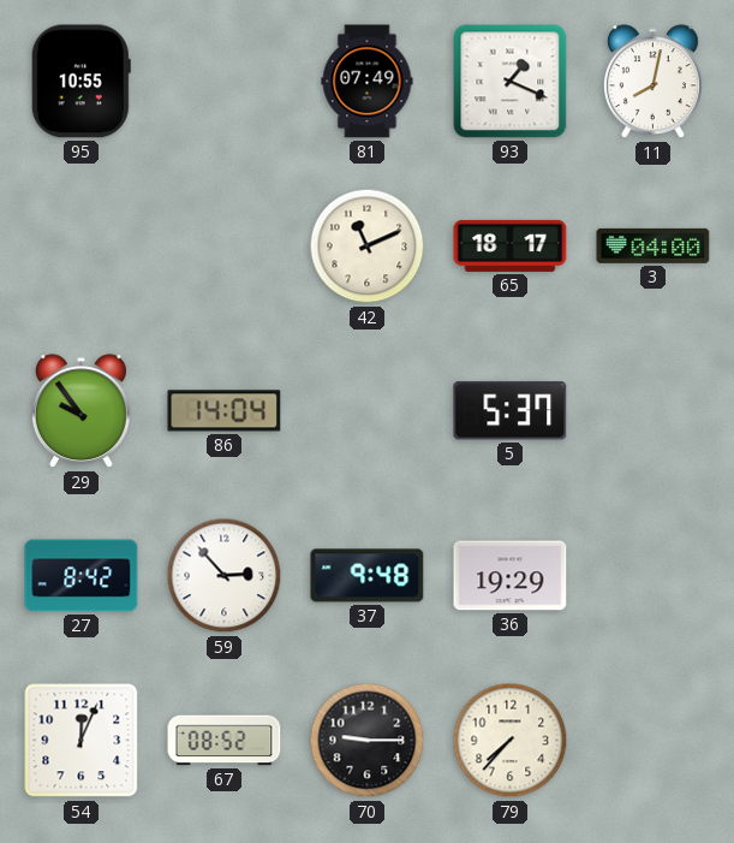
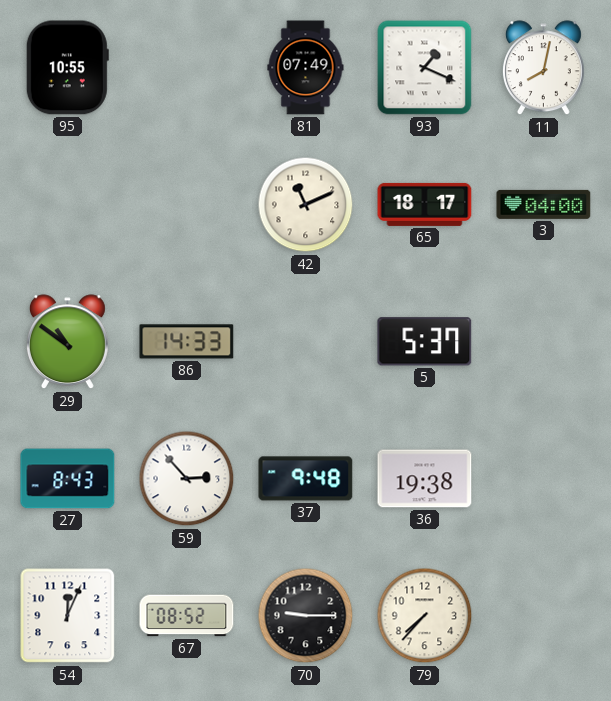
29: 9:54 -> 10:51
86: 14:04 -> 14:33
27: 8:42 -> 8:43
36: 19:29 -> 19:38
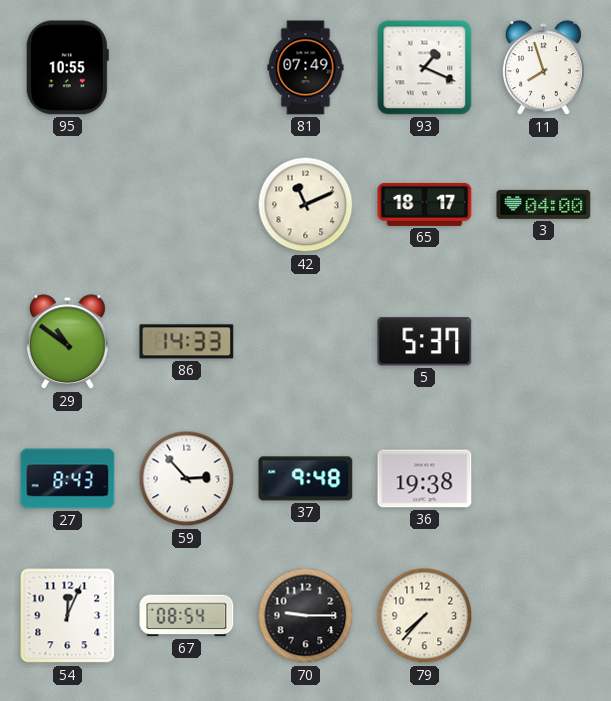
11: 8:02 -> 7:57
67: 08:52 -> 08:54
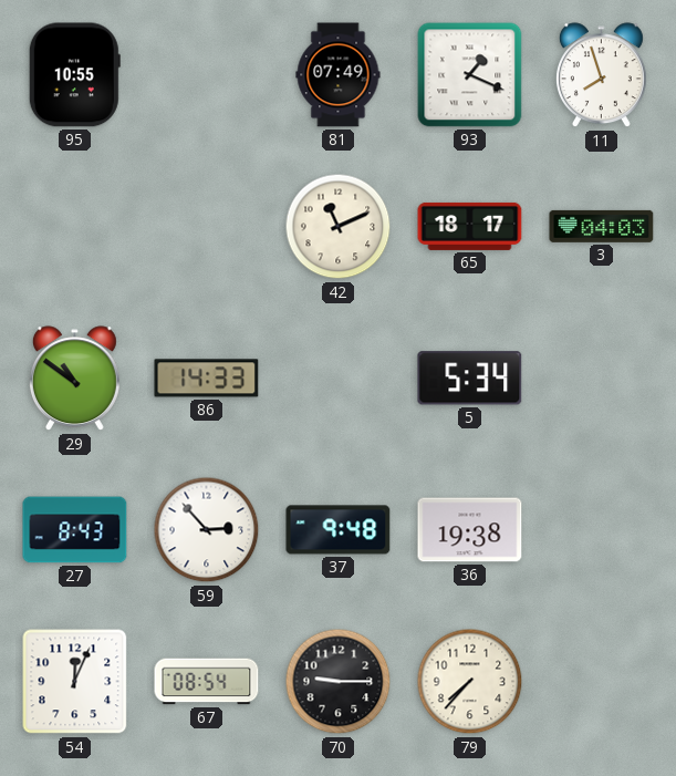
3: 04:00 -> 04:03
5: 5:37 -> 5:34
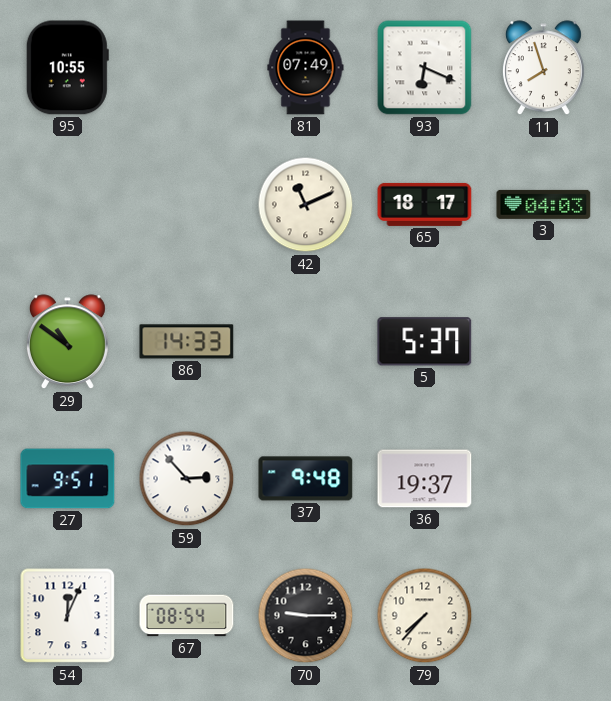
93: 1:19 -> 6:19
5: 5:34 -> 5:37
27: 8:43 -> 9:51
36: 19:38 -> 19:37
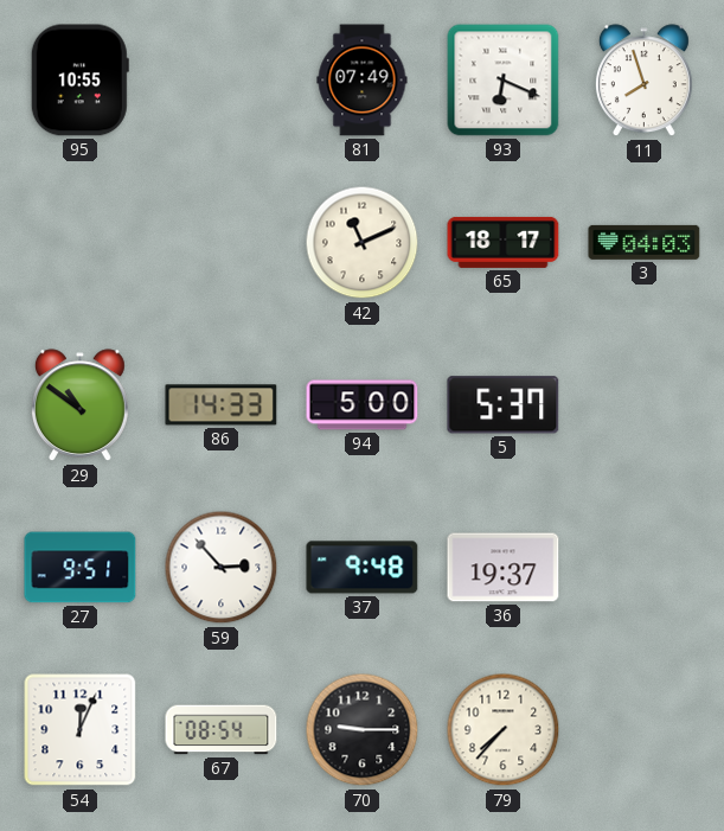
94: none -> 5:00
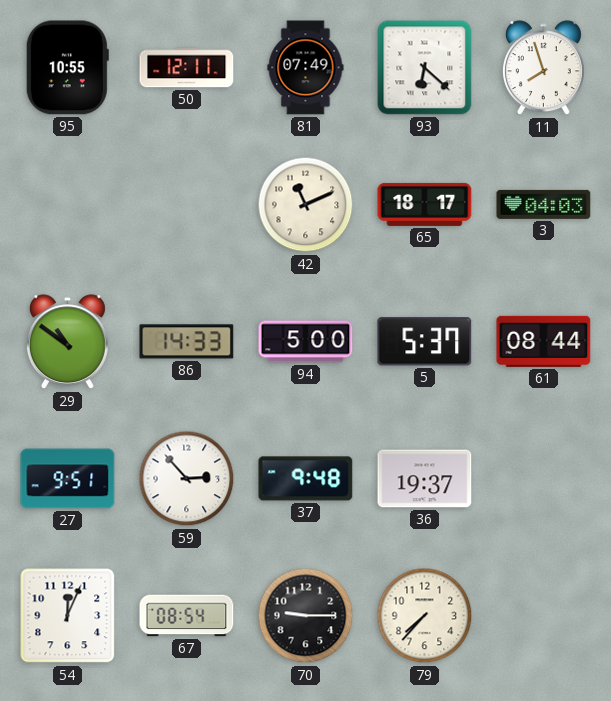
50: none -> 12:11
93: 6:19 -> 6:22
61: none -> 08:44
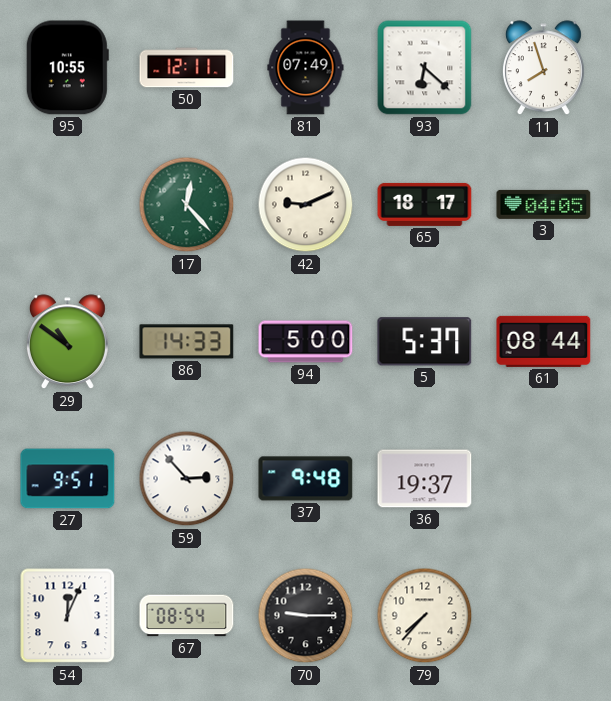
17: none -> 12:23
42: 11:11 -> 9:11
3: 04:03 -> 04:05
